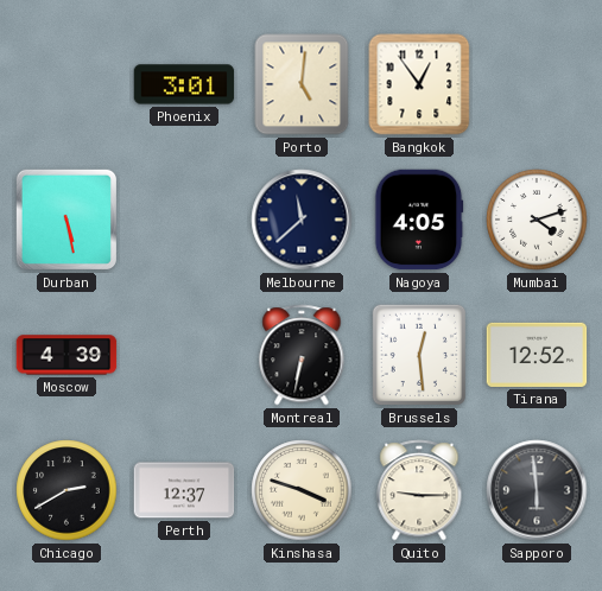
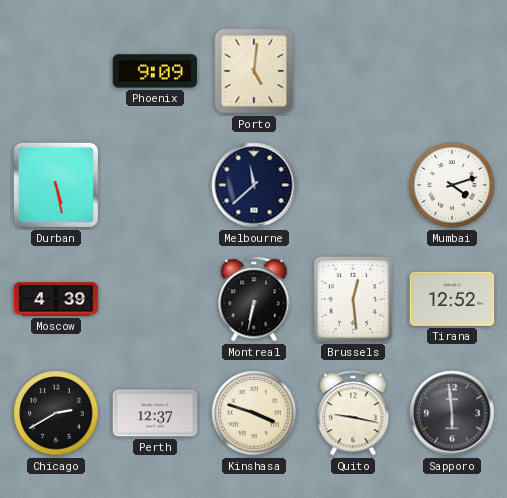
Phoenix: 3:01 -> 9:09
Bangkok: 12:54 -> none
Nagoya: 4:05 -> none
Quito: 9:15 -> 9:17
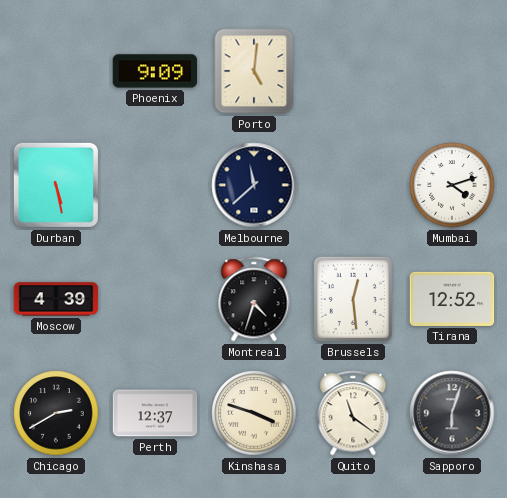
Montreal: 6:32 -> 4:33
Quito: 9:17 -> 11:21
Sapporo: 5:59 -> 6:03
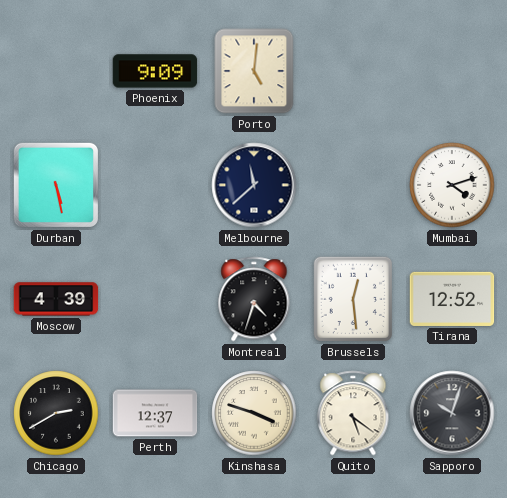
Quito: 11:21 -> 5:21
Sapporo: 6:03 -> 10:03
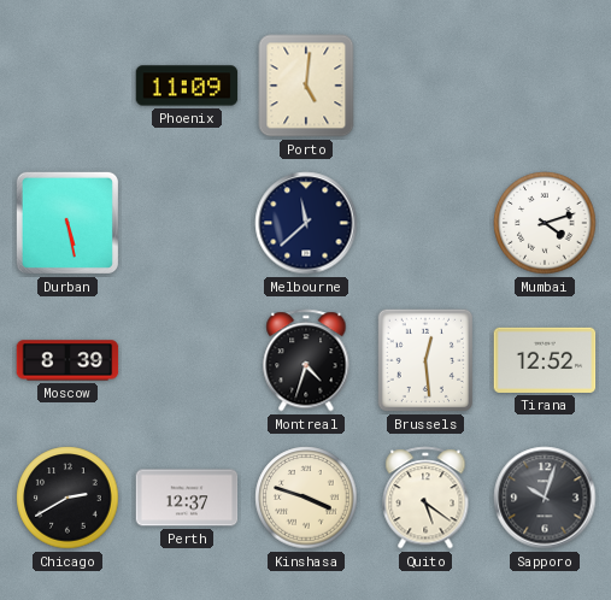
Phoenix: 9:09 -> 11:09
Moscow: 4:39 -> 8:39
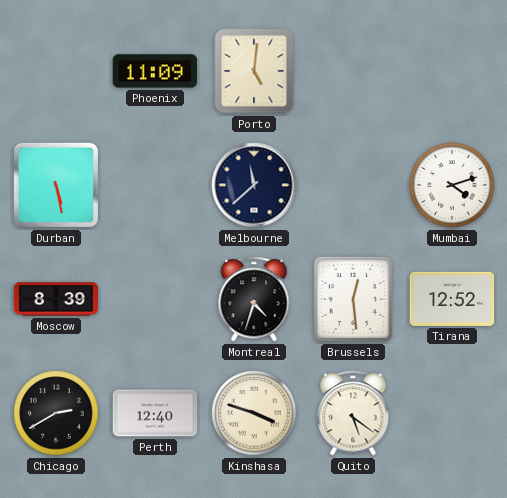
Perth: 12:37 -> 12:40
Sapporo: 10:03 -> none
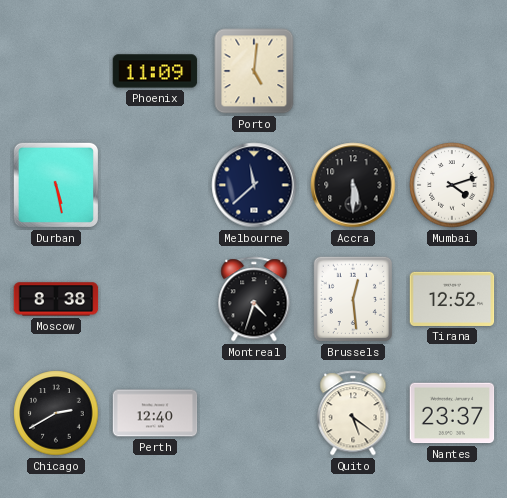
Accra: none -> 5:30
Moscow: 8:39 -> 8:38
Kinshasa: 3:48 -> none
Nantes: none -> 23:37
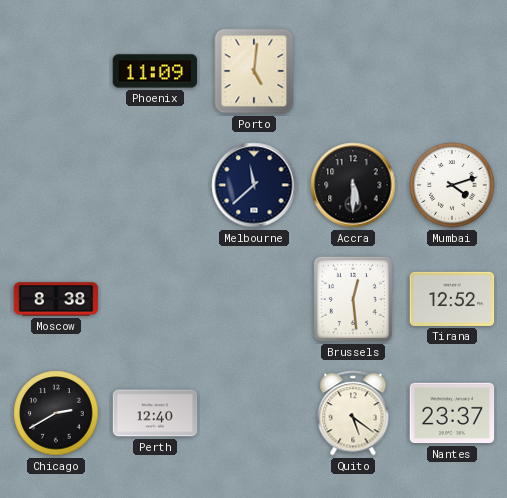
Durban: 5:28 -> none
Montreal: 4:33 -> none
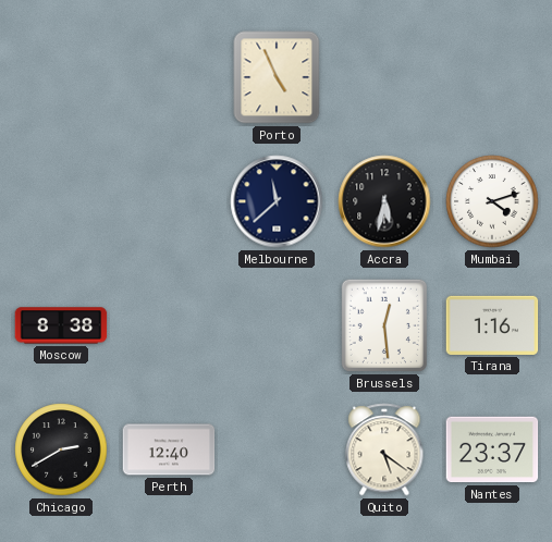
Phoenix: 11:09 -> none
Porto: 5:01 -> 4:56
Accra: 5:30 -> 5:32
Tirana: 12:52 -> 1:16
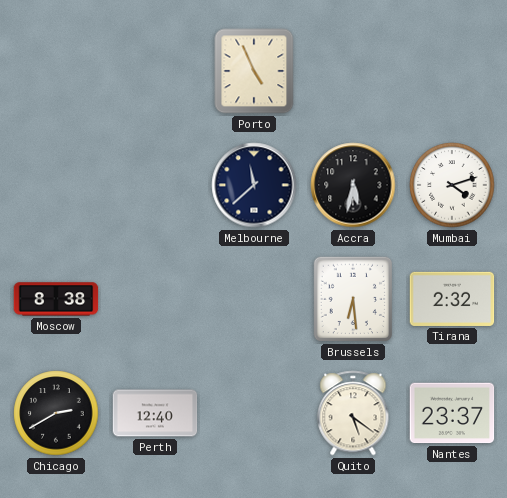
Brussels: 12:29 -> 6:29
Tirana: 1:16 -> 2:32
